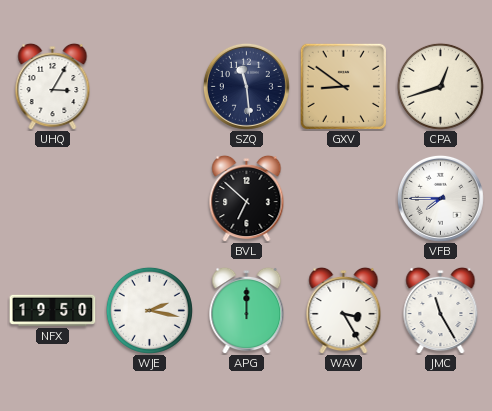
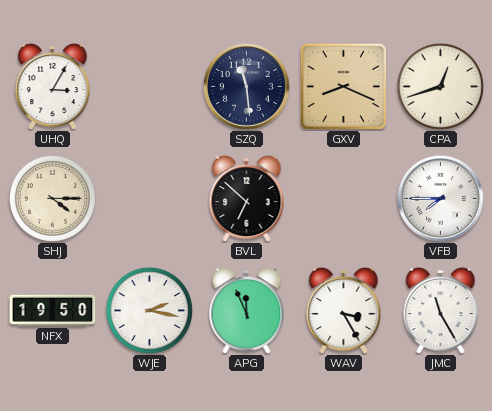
GXV: 8:51 -> 8:19
SHJ: none -> 4:15
APG: 12:00 -> 11:56
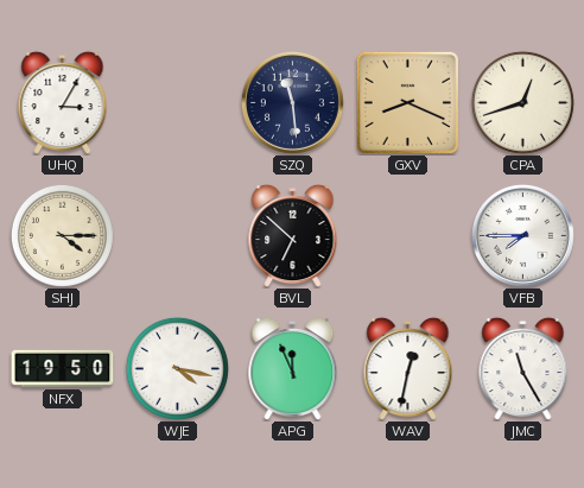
WJE: 2:17 -> 4:17
WAV: 3:25 -> 12:32
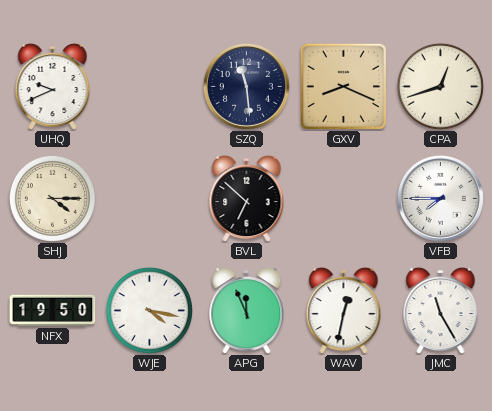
UHQ: 3:05 -> 9:41
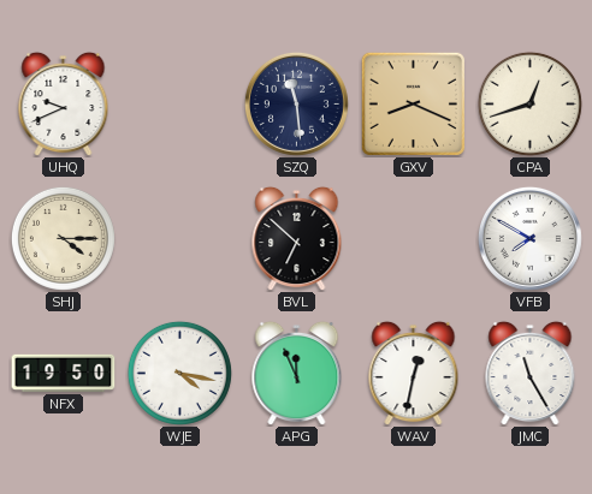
VFB: 7:45 -> 7:50
